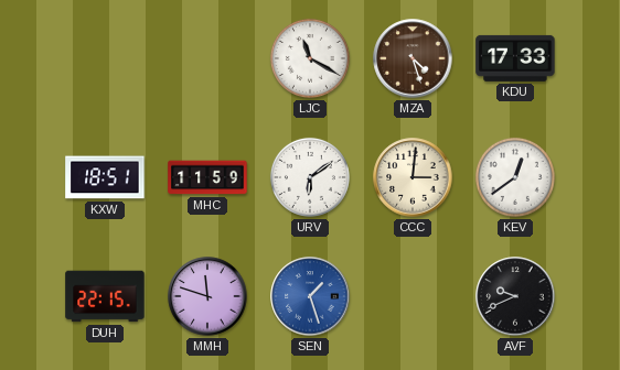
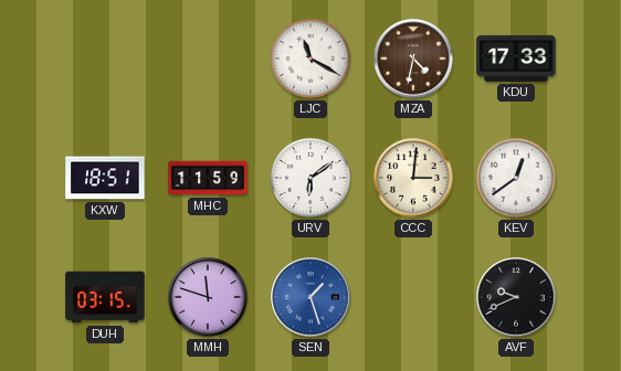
MZA: 4:27 -> 4:32
DUH: 22:15 -> 03:15
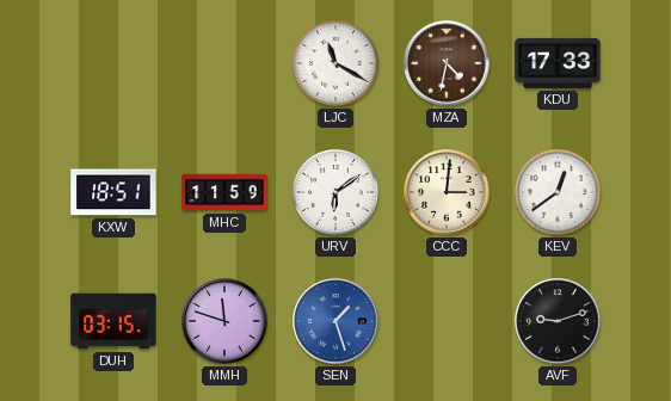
AVF: 9:41 -> 9:12
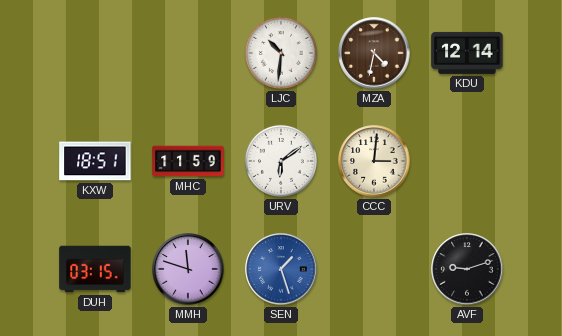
LJC: 11:20 -> 10:31
KDU: 17:33 -> 12:14
KEV: 12:39 -> none
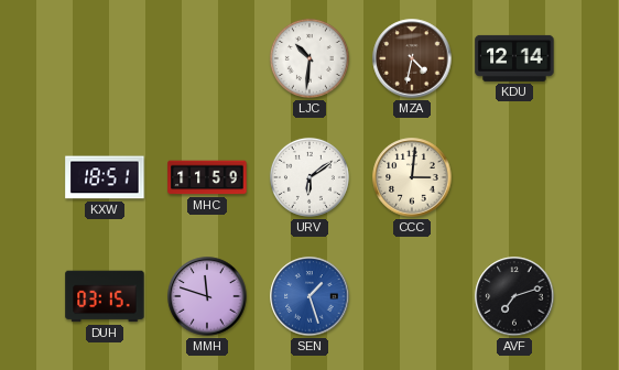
AVF: 9:12 -> 7:12
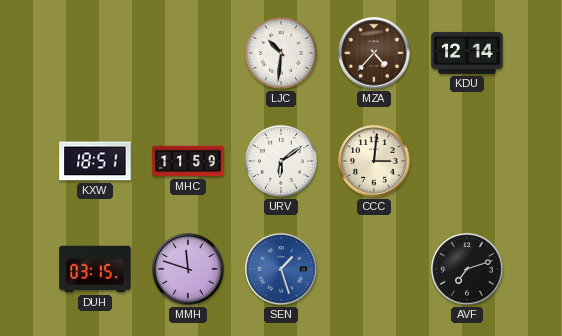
MZA: 4:32 -> 4:37
